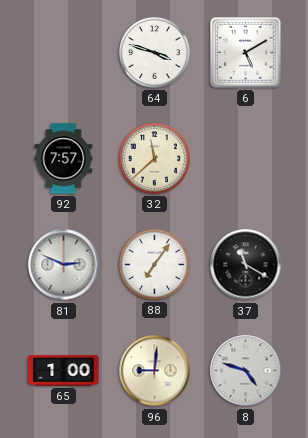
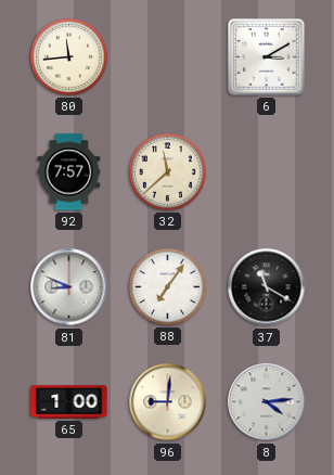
80: none -> 11:44
64: 3:48 -> none
6: 5:10 -> 3:10
81: 2:49 -> 8:49
8: 4:48 -> 4:14
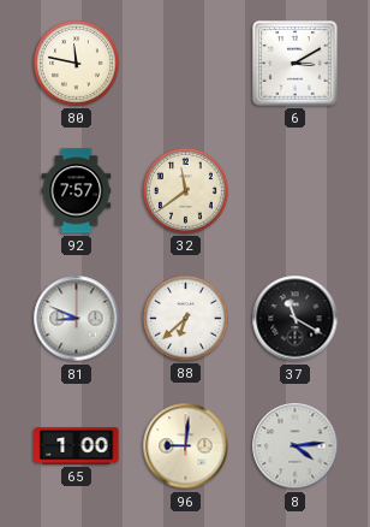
80: 11:44 -> 11:47
32: 11:38 -> 11:39
88: 7:06 -> 6:38
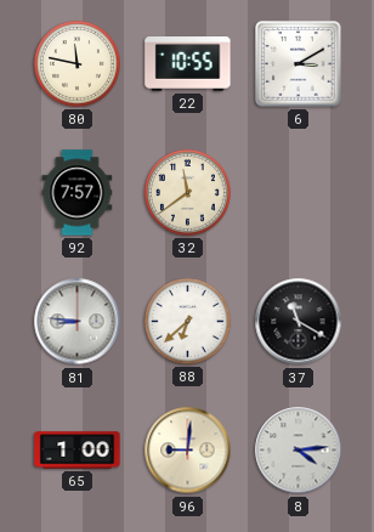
22: none -> 10:55
81: 8:49 -> 8:46
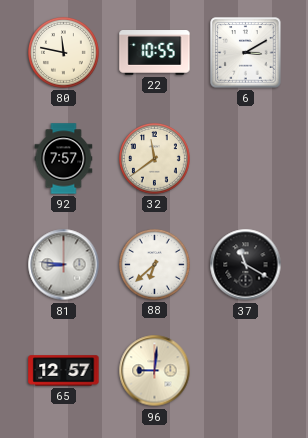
65: 1:00 -> 12:57
8: 4:14 -> none
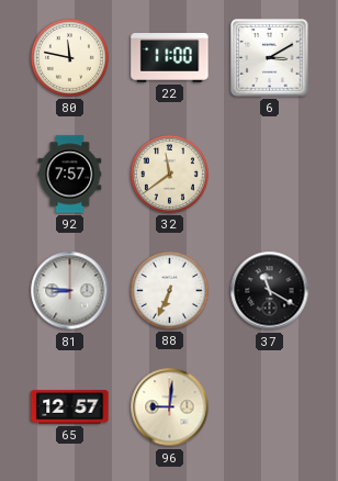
22: 10:55 -> 11:00
88: 6:38 -> 6:34
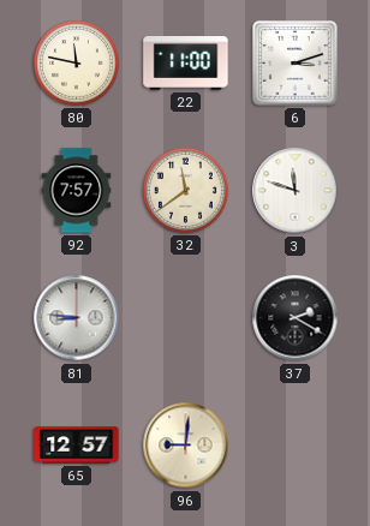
6: 3:10 -> 3:12
3: none -> 11:48
88: 6:34 -> none
37: 11:20 -> 2:20
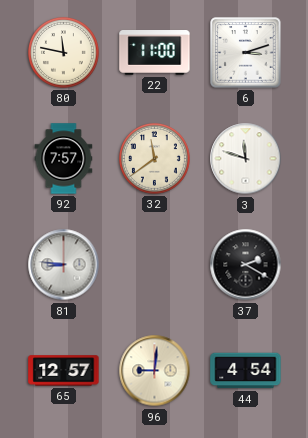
44: none -> 4:54
